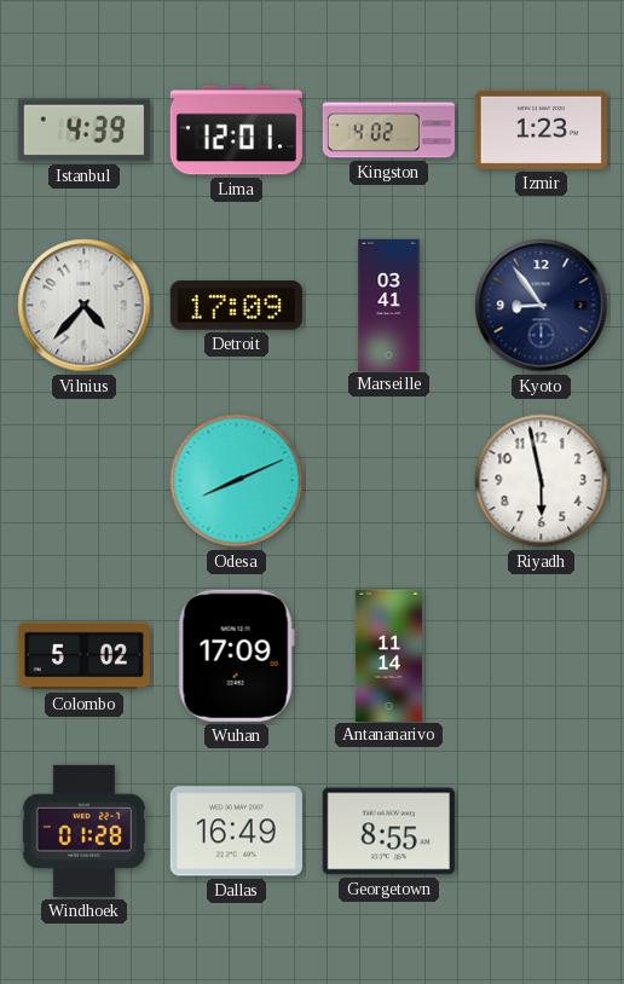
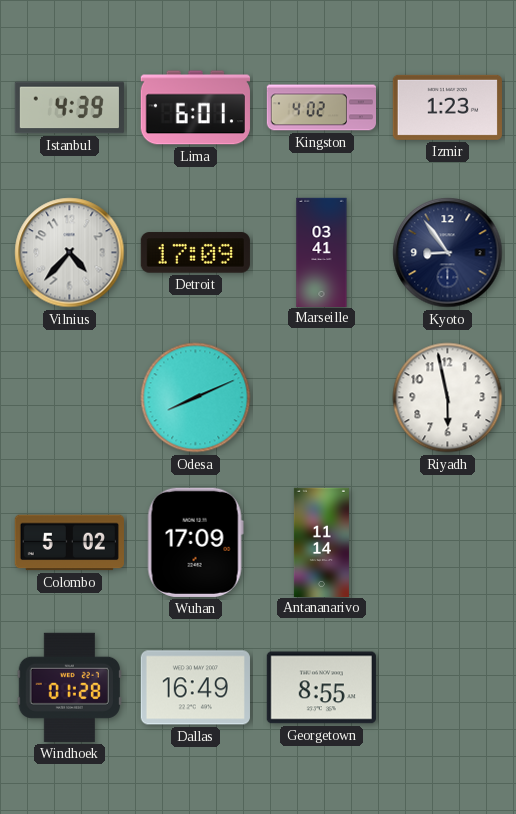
Lima: 12:01 -> 6:01
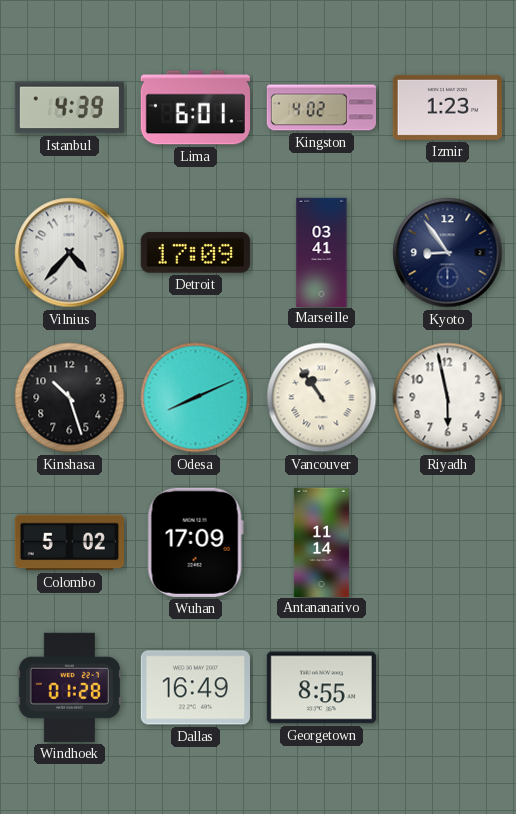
Kinshasa: none -> 10:27
Vancouver: none -> 10:54
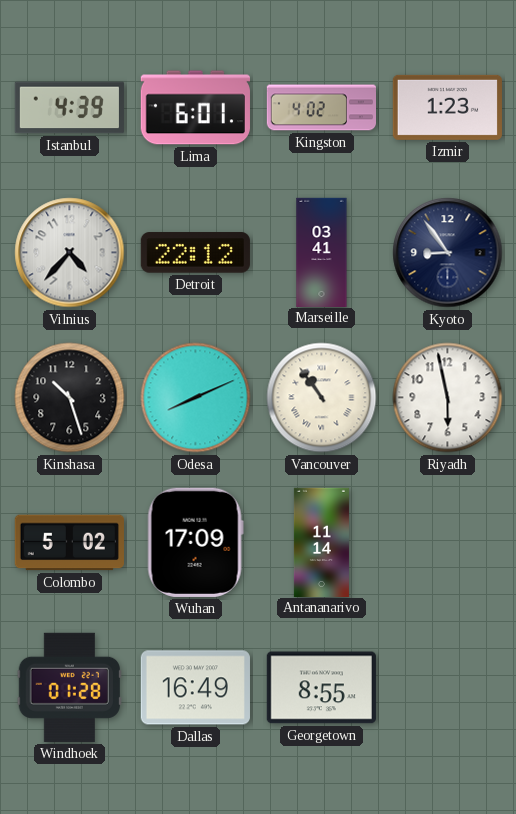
Detroit: 17:09 -> 22:12
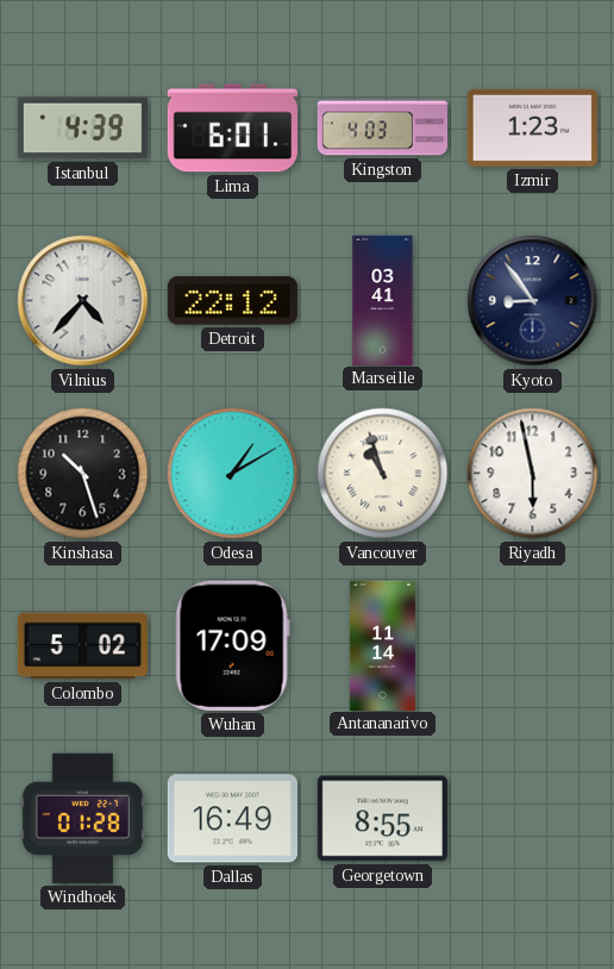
Kingston: 4:02 -> 4:03
Odesa: 8:11 -> 1:10
Vancouver: 10:54 -> 10:57
